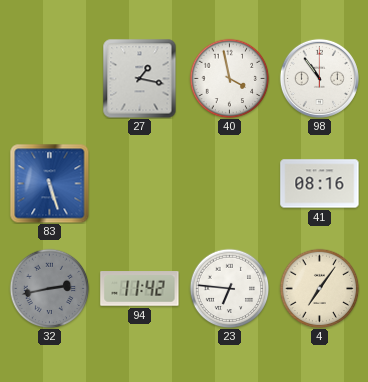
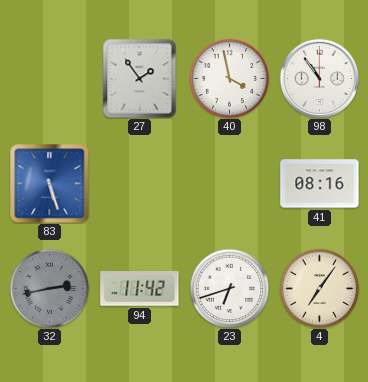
27: 1:17 -> 1:54
23: 6:46 -> 6:42
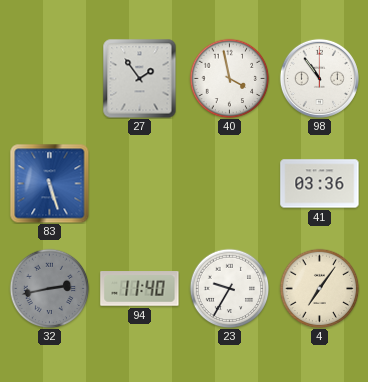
41: 08:16 -> 03:36
94: 11:42 -> 11:40
23: 6:42 -> 9:35
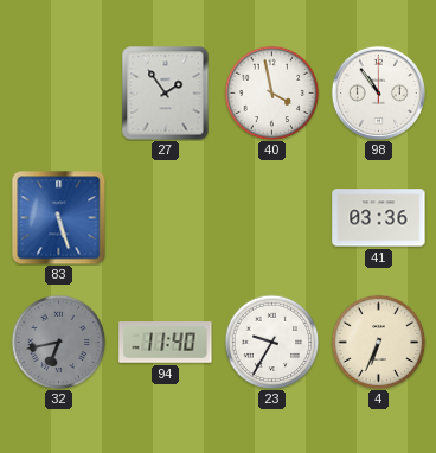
32: 2:43 -> 6:43
4: 7:06 -> 6:34
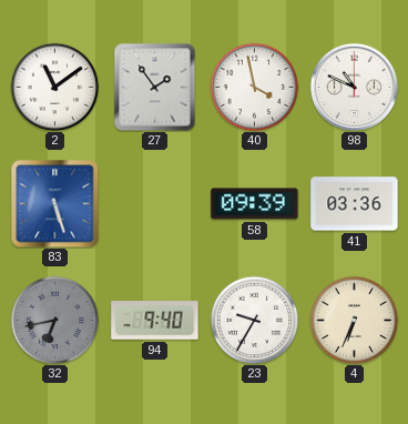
2: none -> 11:09
98: 10:54 -> 10:49
58: none -> 09:39
94: 11:40 -> 9:40
